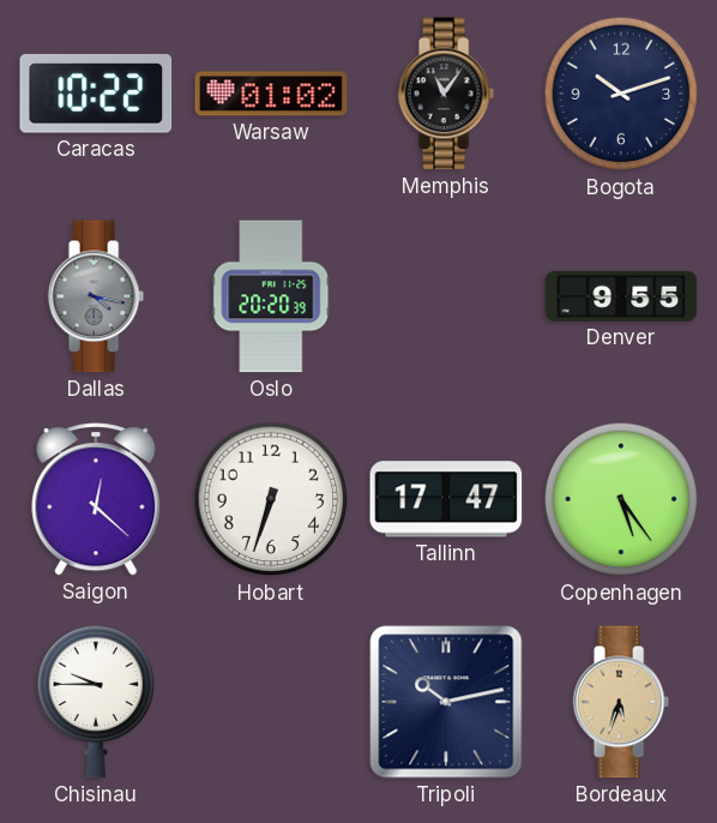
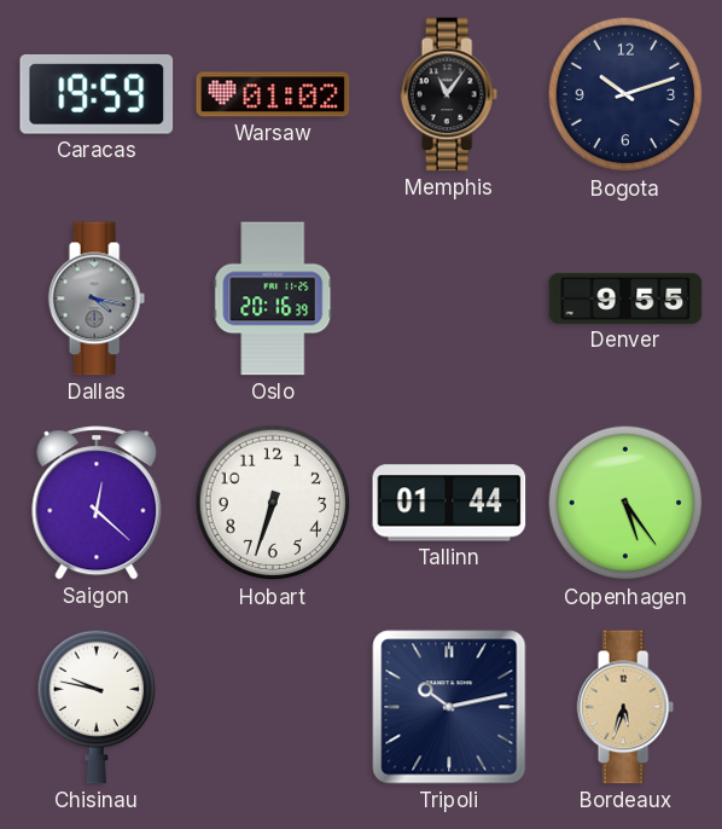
Caracas: 10:22 -> 19:59
Oslo: 20:20 -> 20:16
Tallinn: 17:47 -> 01:44
Chisinau: 9:45 -> 9:47
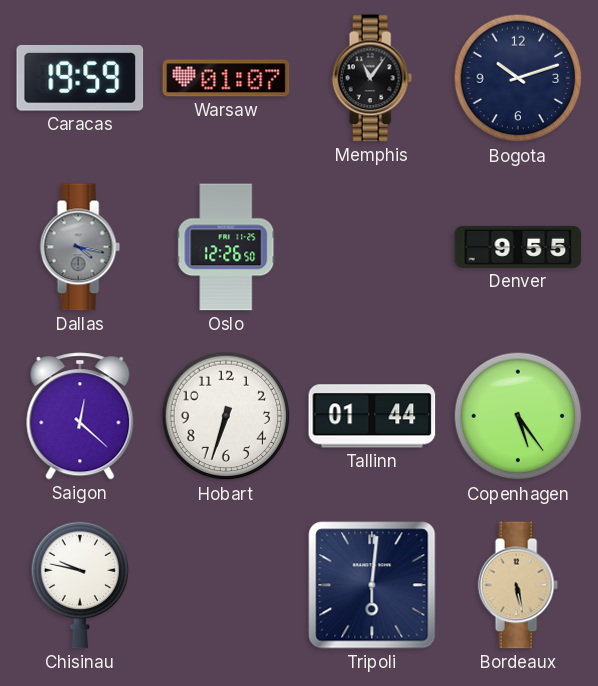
Warsaw: 01:02 -> 01:07
Oslo: 20:16 -> 12:26
Tripoli: 10:13 -> 6:01
Bordeaux: 5:33 -> 5:28
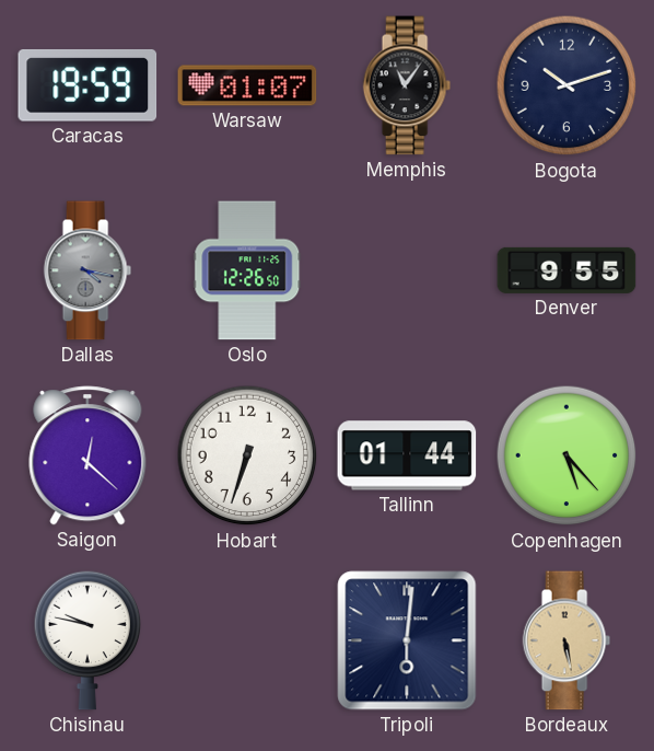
Copenhagen: 5:24 -> 5:23
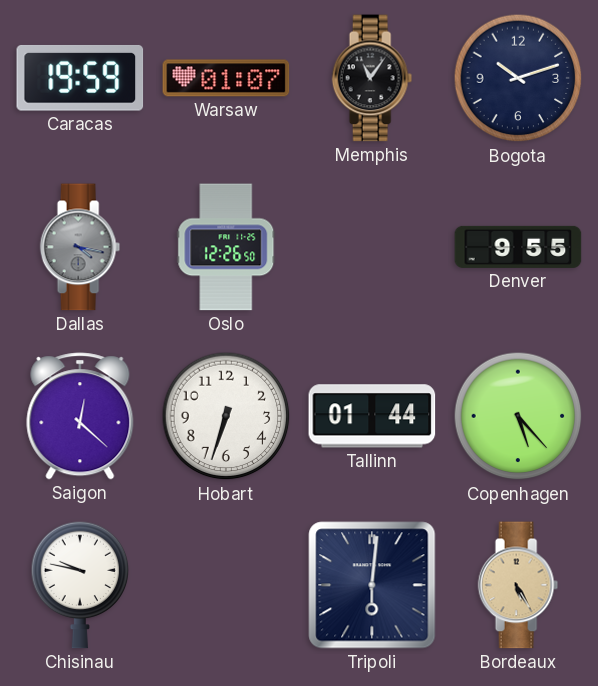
Bordeaux: 5:28 -> 5:25
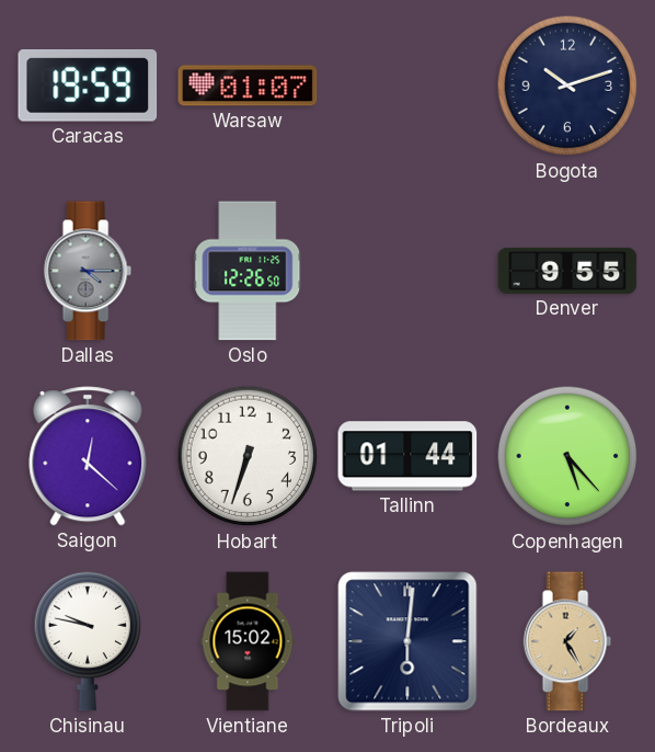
Memphis: 11:06 -> none
Dallas: 4:17 -> 4:15
Vientiane: none -> 15:02
Bordeaux: 5:25 -> 1:25
